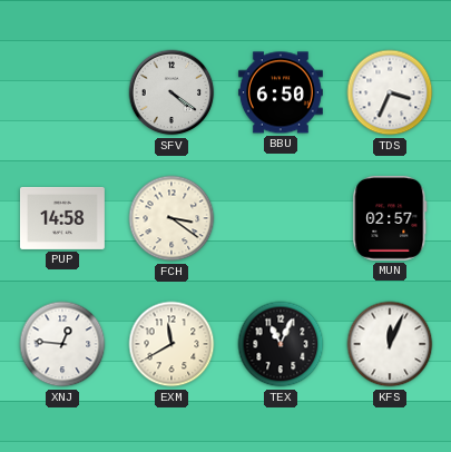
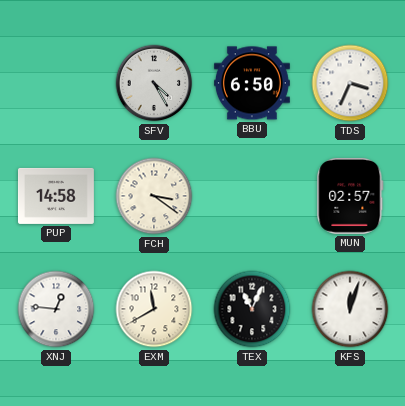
SFV: 4:21 -> 4:25
KFS: 12:04 -> 12:03
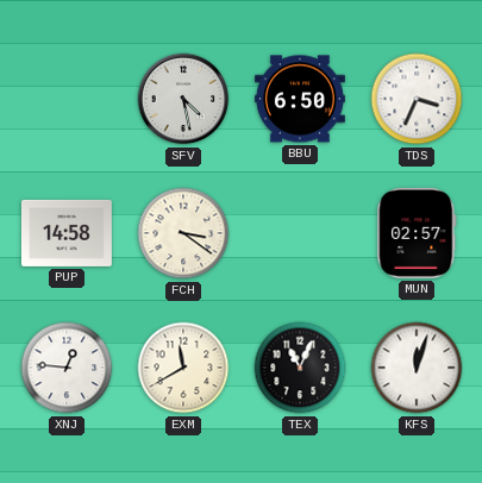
SFV: 4:25 -> 4:28
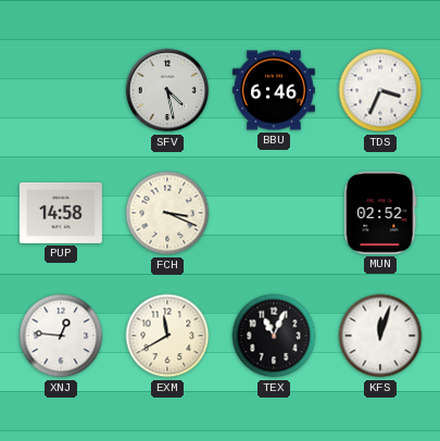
BBU: 6:50 -> 6:46
FCH: 3:21 -> 3:19
MUN: 02:57 -> 02:52
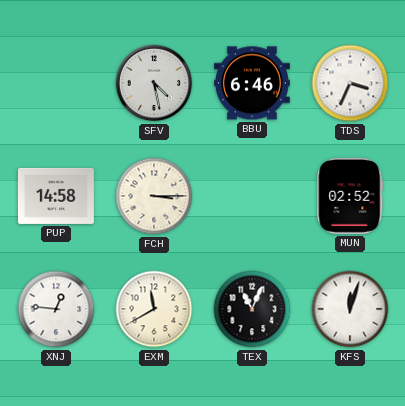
FCH: 3:19 -> 3:15
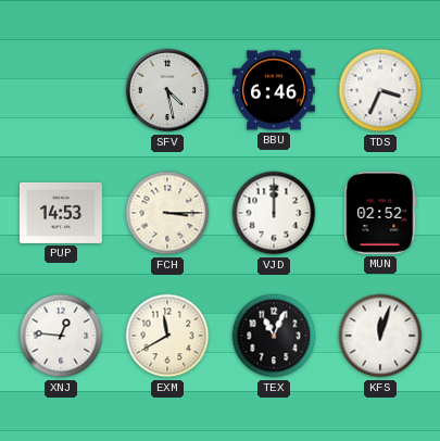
PUP: 14:58 -> 14:53
VJD: none -> 12:00
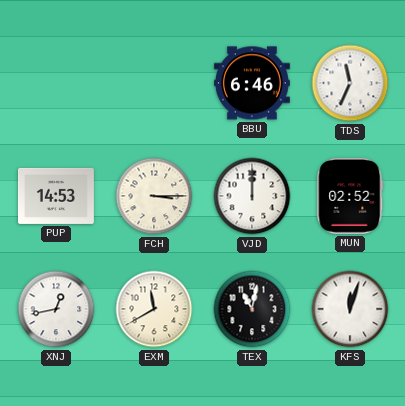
SFV: 4:28 -> none
TDS: 3:34 -> 11:34
XNJ: 12:46 -> 12:43
TEX: 11:04 -> 11:02
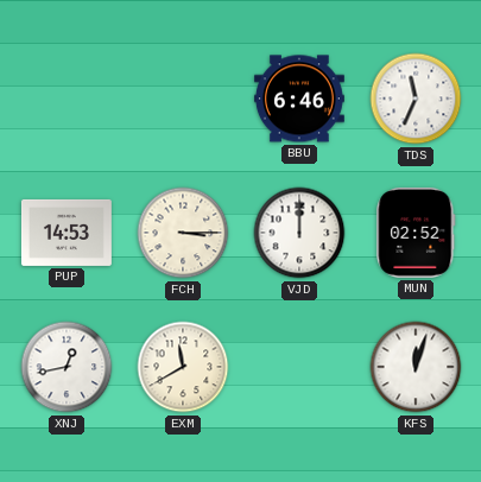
TEX: 11:02 -> none
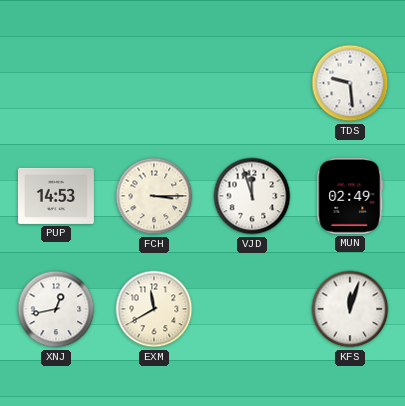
BBU: 6:46 -> none
TDS: 11:34 -> 9:29
VJD: 12:00 -> 11:57
MUN: 02:52 -> 02:49
